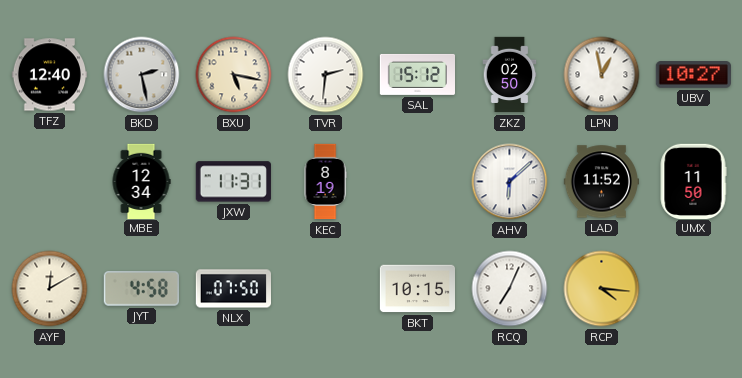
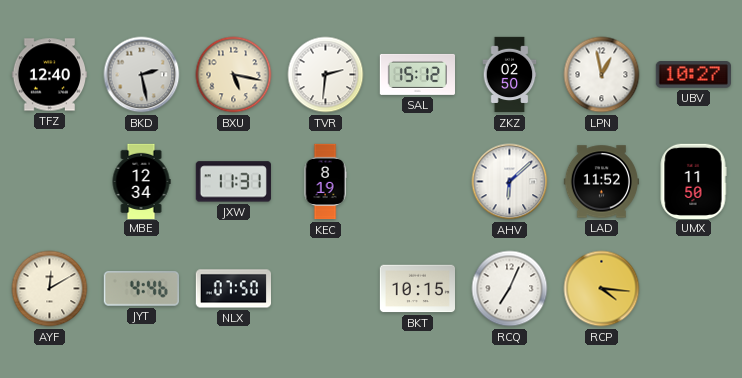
JYT: 4:58 -> 4:46
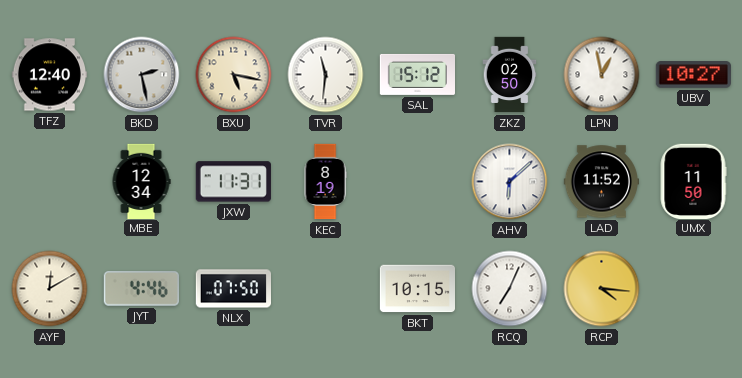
TVR: 2:31 -> 11:31
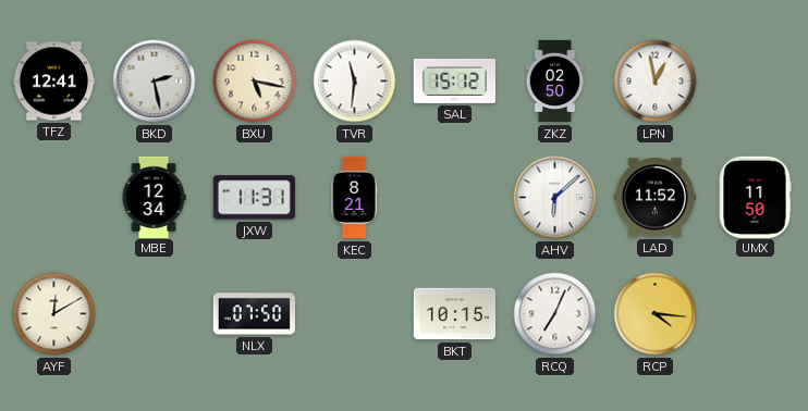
TFZ: 12:40 -> 12:41
UBV: 10:27 -> none
KEC: 8:19 -> 8:21
JYT: 4:46 -> none
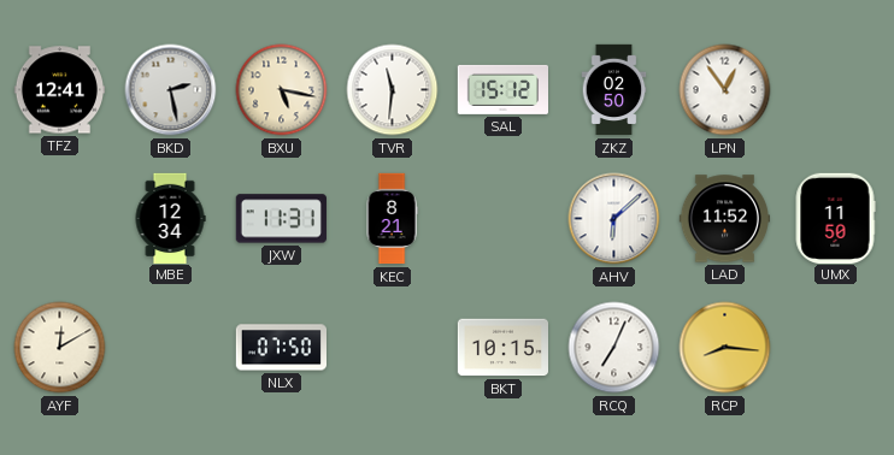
LPN: 12:58 -> 12:54
RCP: 4:16 -> 8:16
